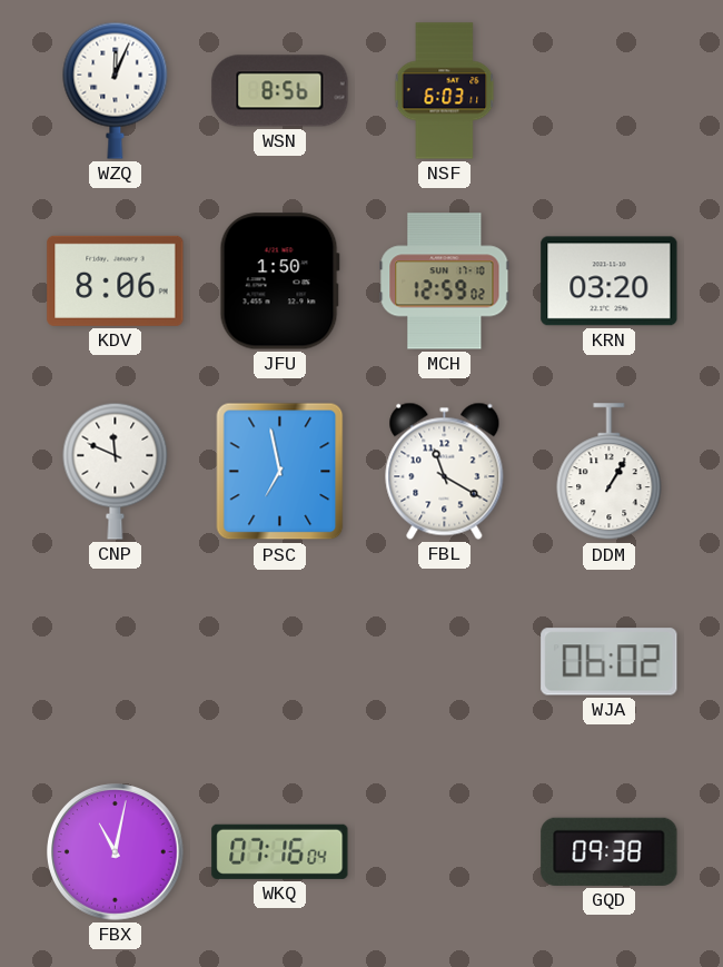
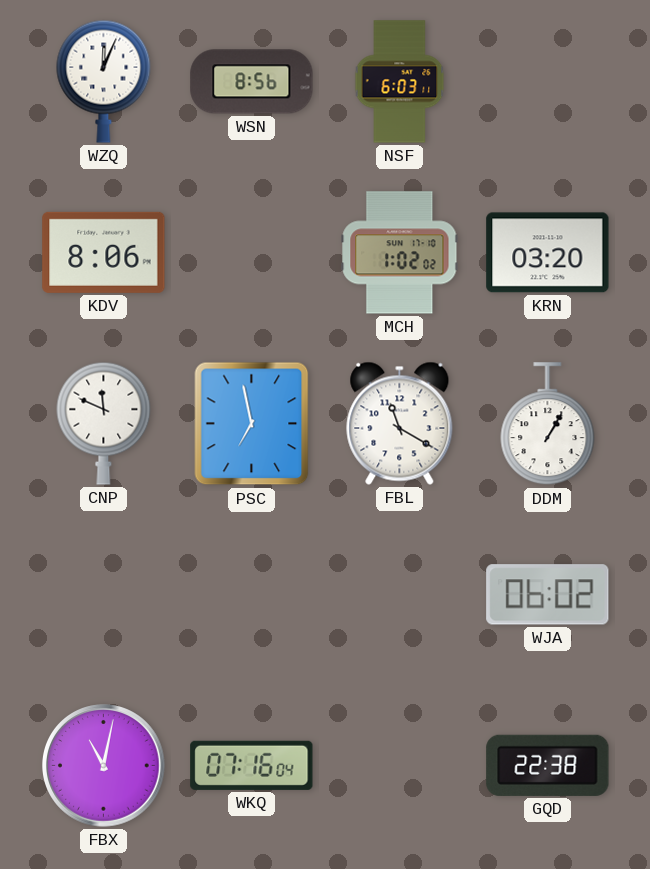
JFU: 1:50 -> none
MCH: 12:59 -> 1:02
GQD: 09:38 -> 22:38
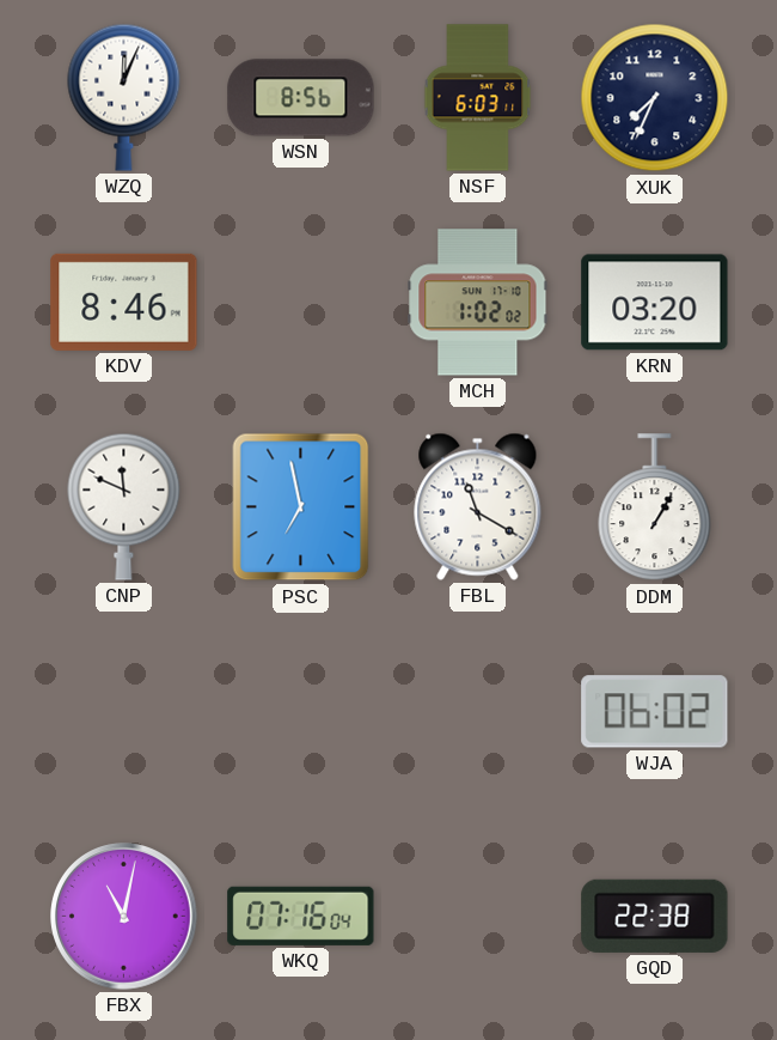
XUK: none -> 7:34
KDV: 8:06 -> 8:46
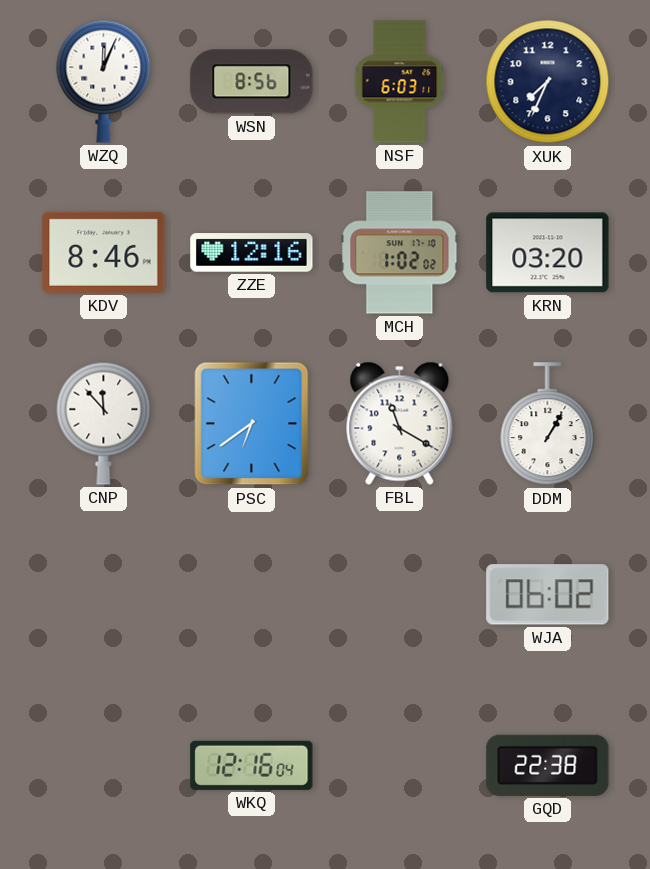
ZZE: none -> 12:16
CNP: 11:49 -> 11:53
PSC: 6:58 -> 6:39
FBX: 11:02 -> none
WKQ: 07:16 -> 12:16
